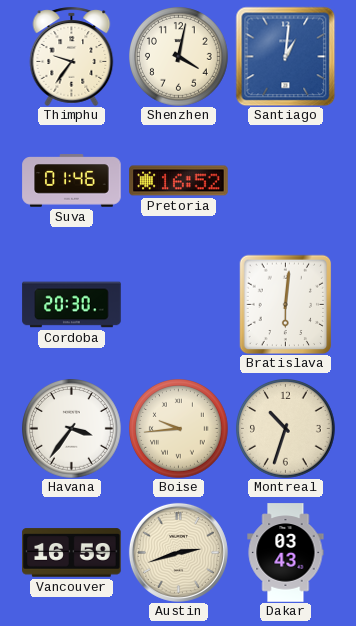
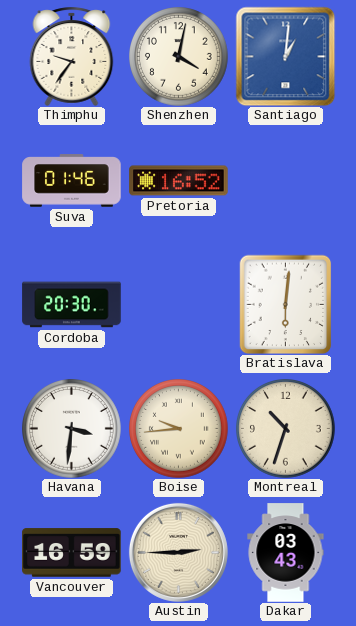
Havana: 3:36 -> 3:31
Austin: 2:42 -> 2:45
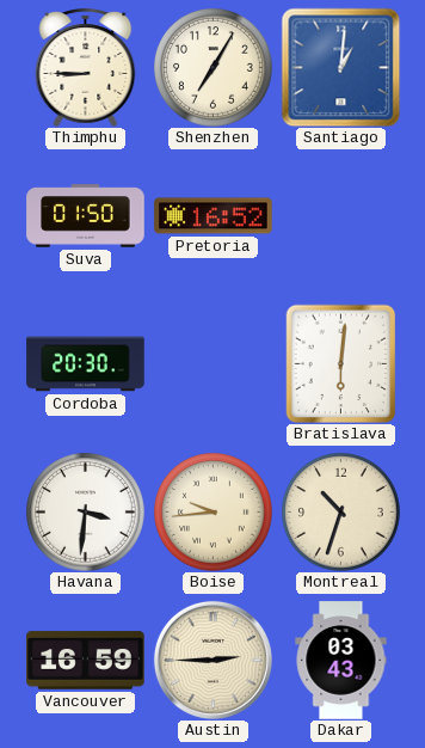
Thimphu: 9:36 -> 8:45
Shenzhen: 4:02 -> 7:05
Suva: 01:46 -> 01:50
